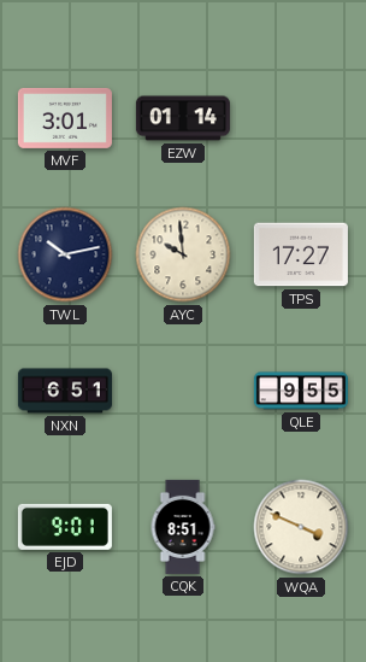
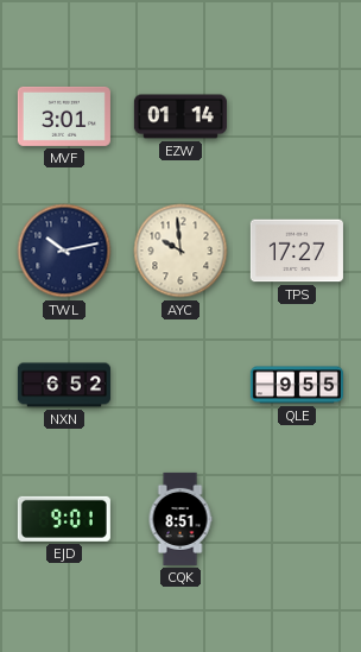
NXN: 6:51 -> 6:52
WQA: 3:49 -> none
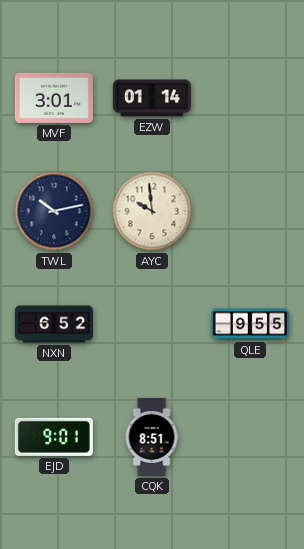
TPS: 17:27 -> none
